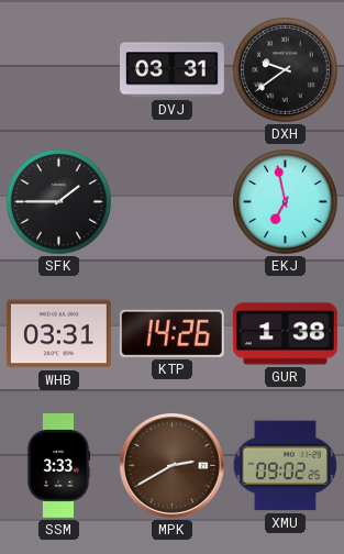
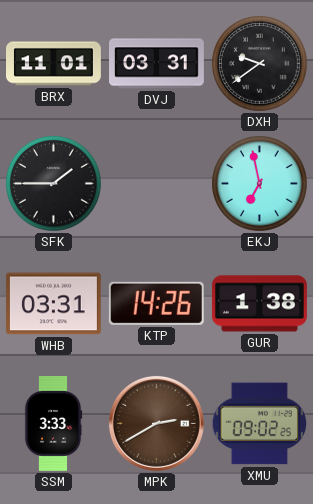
BRX: none -> 11:01
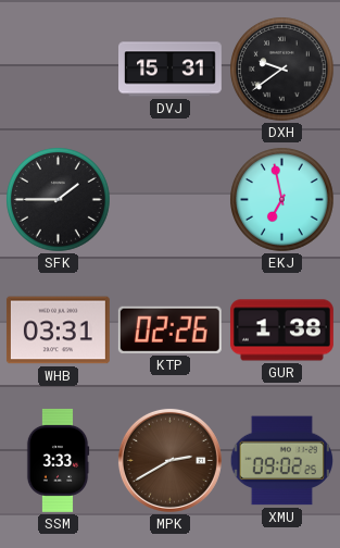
BRX: 11:01 -> none
DVJ: 03:31 -> 15:31
KTP: 14:26 -> 02:26
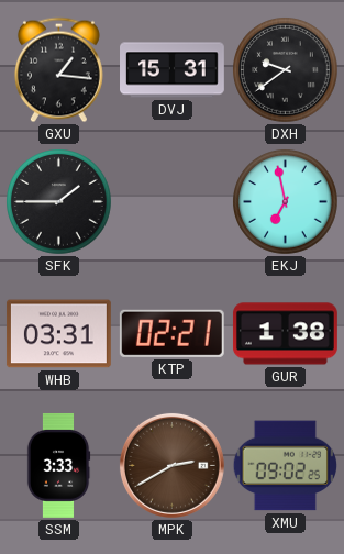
GXU: none -> 1:16
KTP: 02:26 -> 02:21
